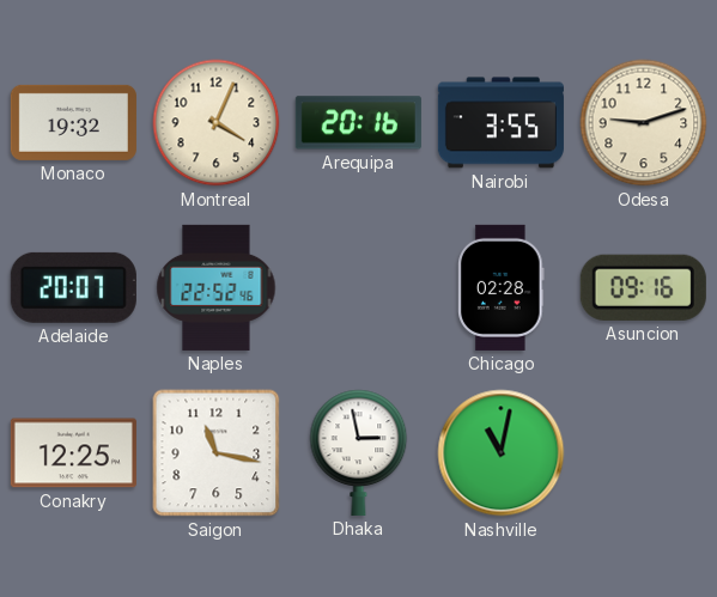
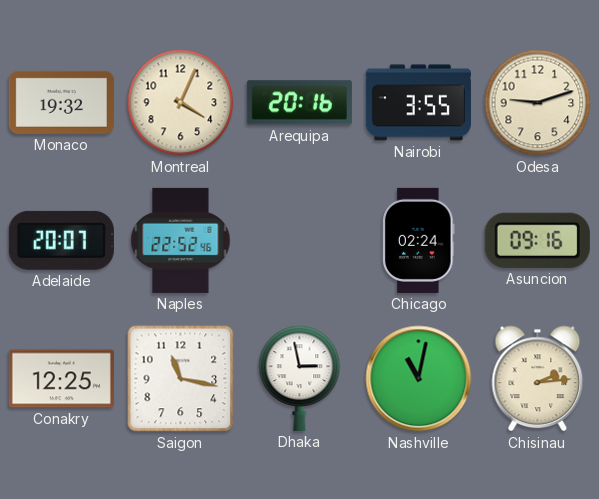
Chicago: 02:28 -> 02:24
Chisinau: none -> 2:14
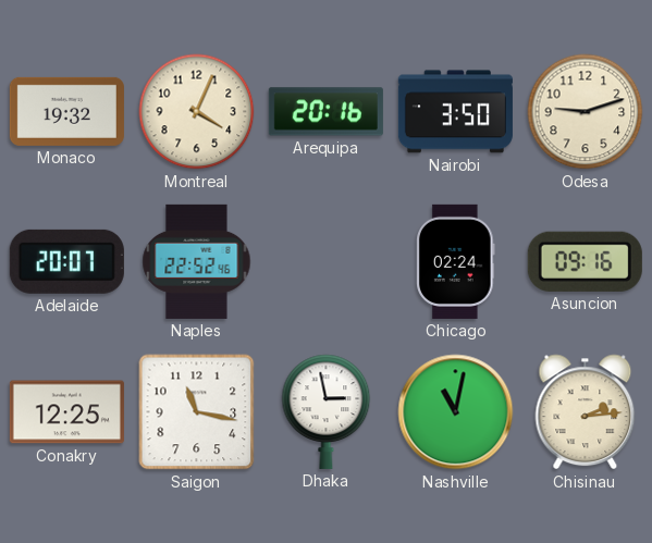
Nairobi: 3:55 -> 3:50
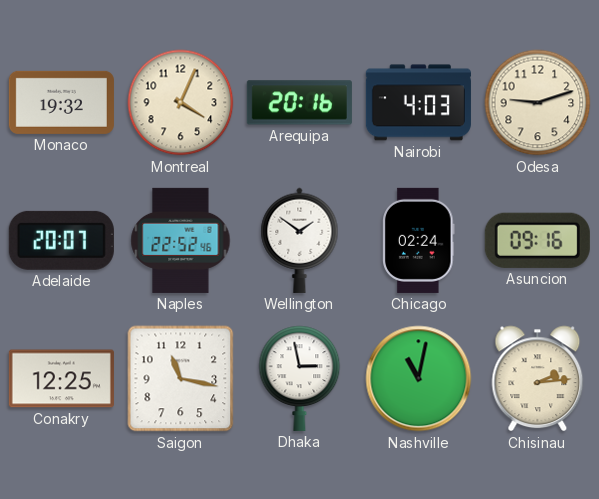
Nairobi: 3:50 -> 4:03
Wellington: none -> 1:51
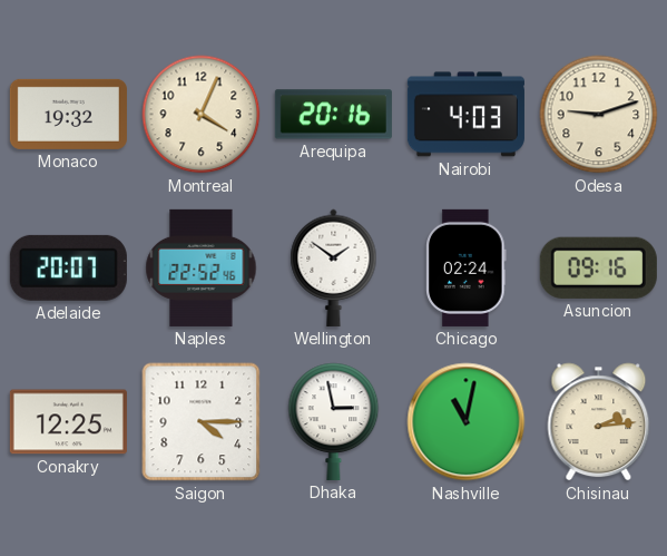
Saigon: 11:17 -> 4:15
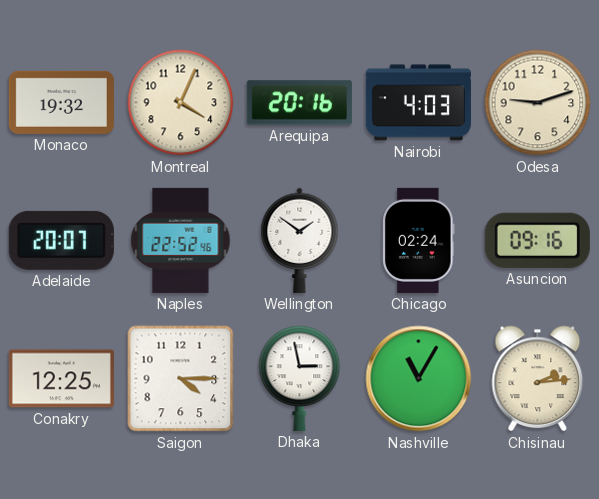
Nashville: 11:02 -> 11:05
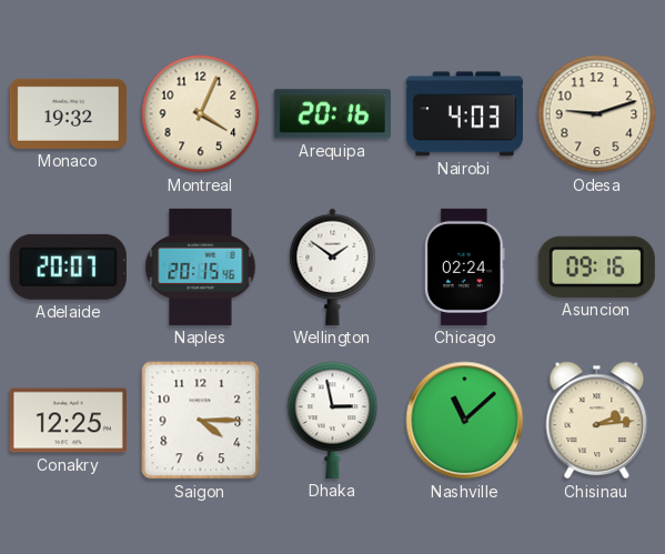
Naples: 22:52 -> 20:15
Nashville: 11:05 -> 11:08
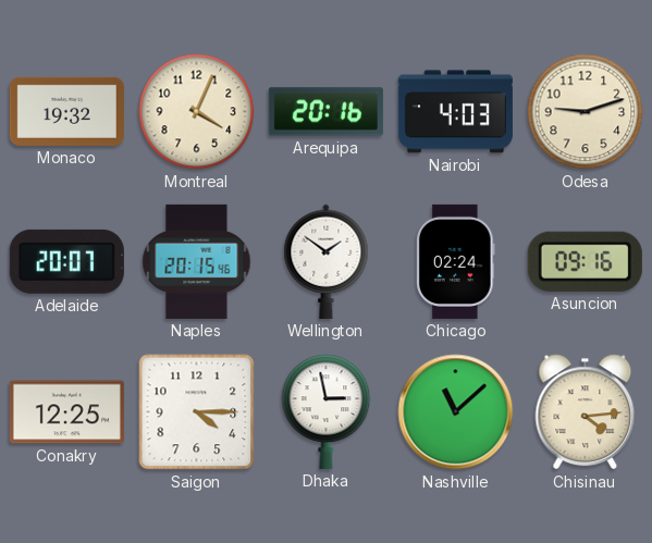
Chisinau: 2:14 -> 4:14
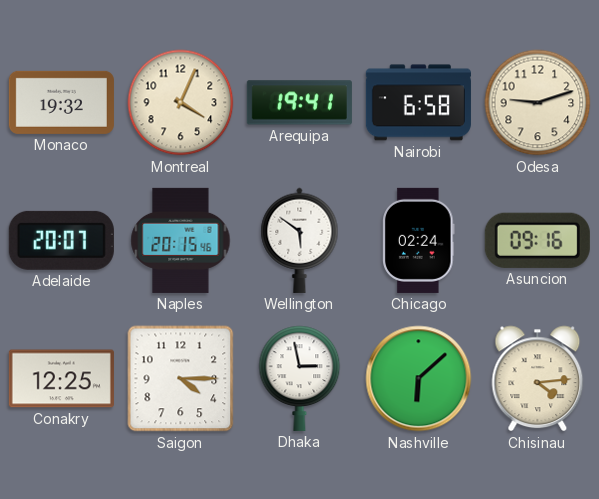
Arequipa: 20:16 -> 19:41
Nairobi: 4:03 -> 6:58
Wellington: 1:51 -> 5:51
Nashville: 11:08 -> 6:08
